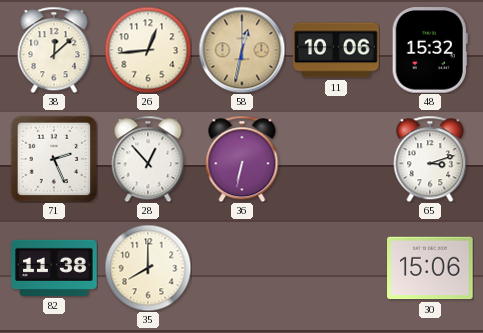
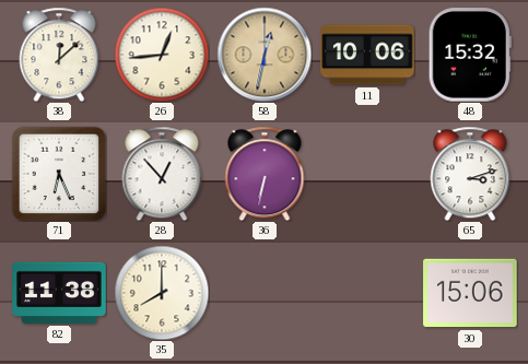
71: 2:26 -> 6:26
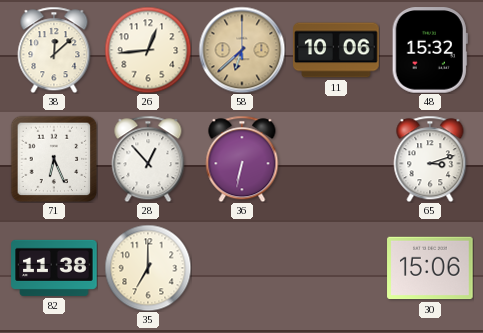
58: 12:32 -> 6:38
35: 8:00 -> 7:00
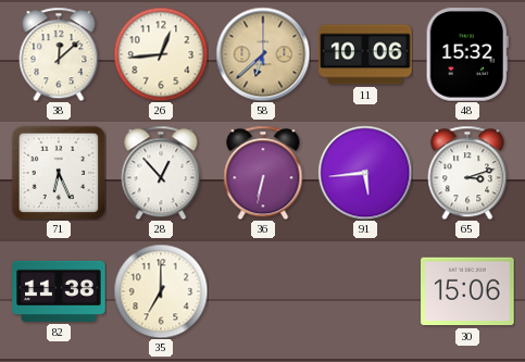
91: none -> 5:44
